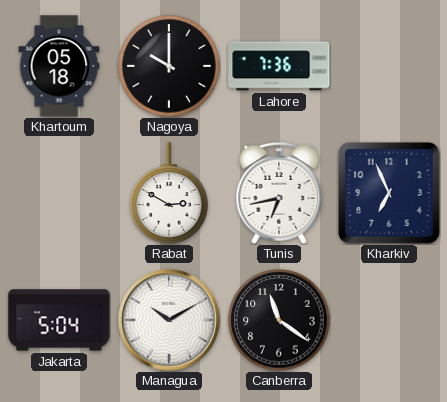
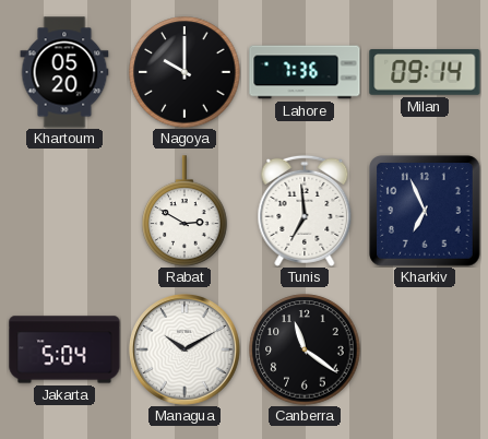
Khartoum: 05:18 -> 05:20
Milan: none -> 09:14
Tunis: 6:43 -> 6:59
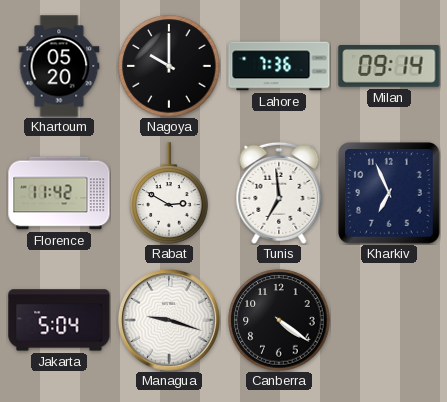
Florence: none -> 11:42
Managua: 10:10 -> 9:18
Canberra: 11:21 -> 4:21
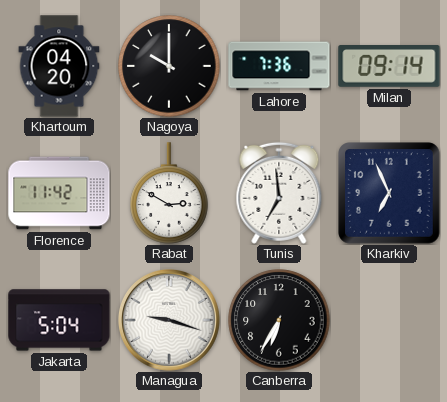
Khartoum: 05:20 -> 04:20
Canberra: 4:21 -> 6:35
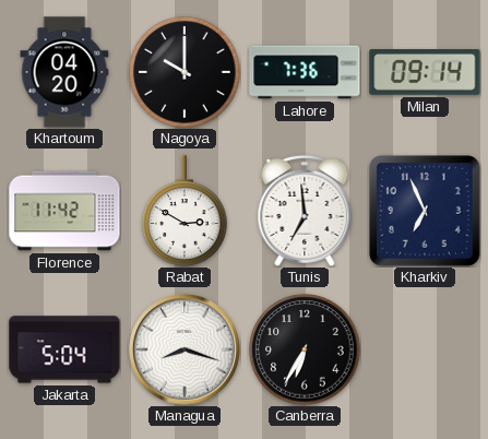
Managua: 9:18 -> 8:18
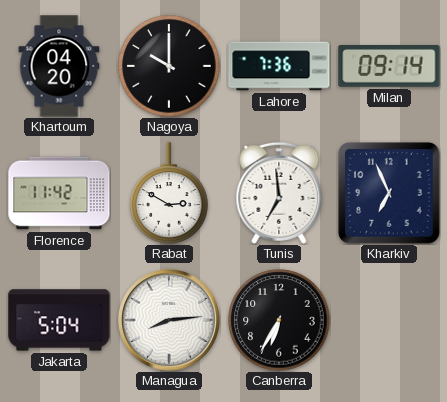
Managua: 8:18 -> 8:14
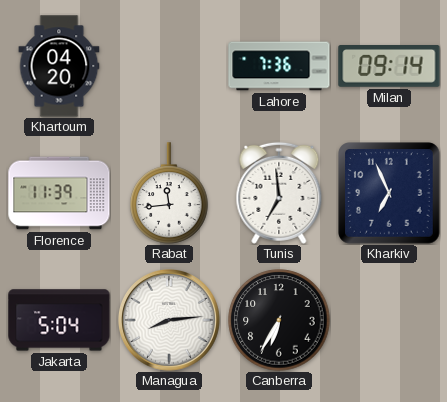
Nagoya: 10:00 -> none
Florence: 11:42 -> 11:39
Rabat: 2:50 -> 11:44
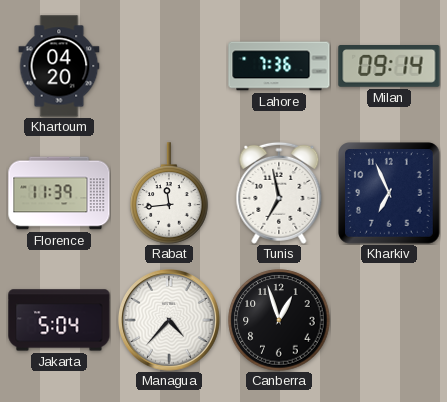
Tunis: 6:59 -> 6:58
Managua: 8:14 -> 4:37
Canberra: 6:35 -> 12:57
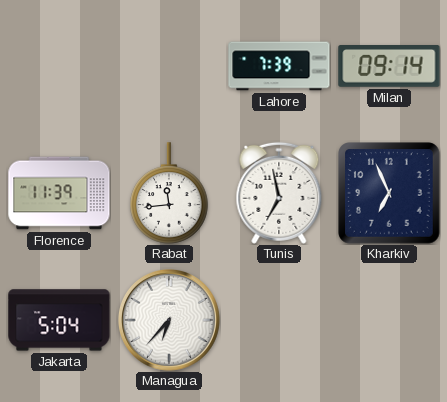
Khartoum: 04:20 -> none
Lahore: 7:36 -> 7:39
Managua: 4:37 -> 6:37
Canberra: 12:57 -> none
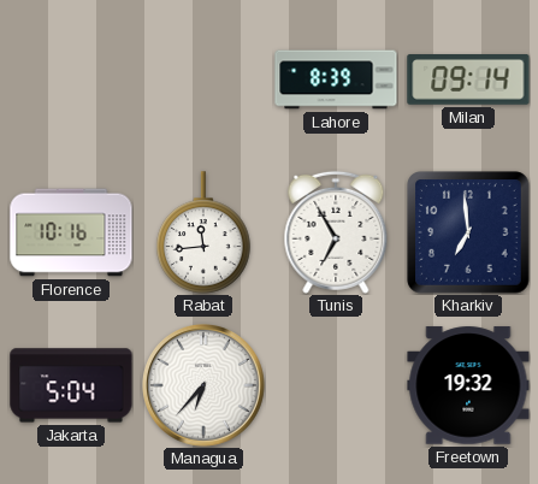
Lahore: 7:39 -> 8:39
Florence: 11:39 -> 10:16
Tunis: 6:58 -> 6:55
Kharkiv: 6:56 -> 6:59
Freetown: none -> 19:32
